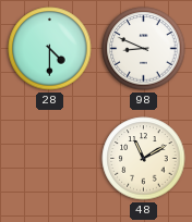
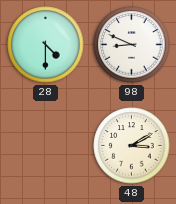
48: 11:10 -> 3:10
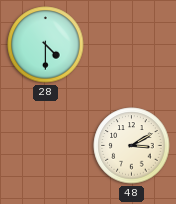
98: 8:49 -> none
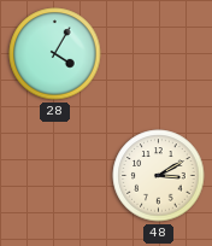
28: 4:30 -> 4:05
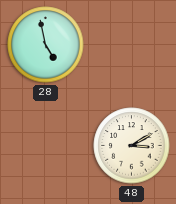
28: 4:05 -> 4:58
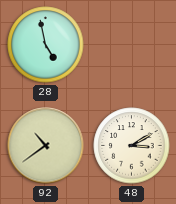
92: none -> 10:39
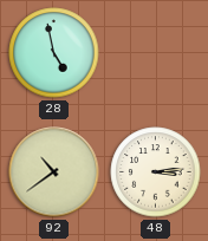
48: 3:10 -> 3:14
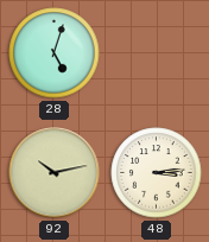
28: 4:58 -> 5:03
92: 10:39 -> 10:13
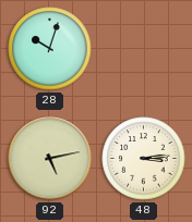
28: 5:03 -> 10:03
92: 10:13 -> 5:13
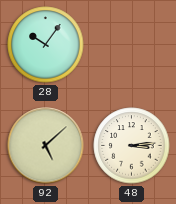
28: 10:03 -> 10:06
92: 5:13 -> 5:08
